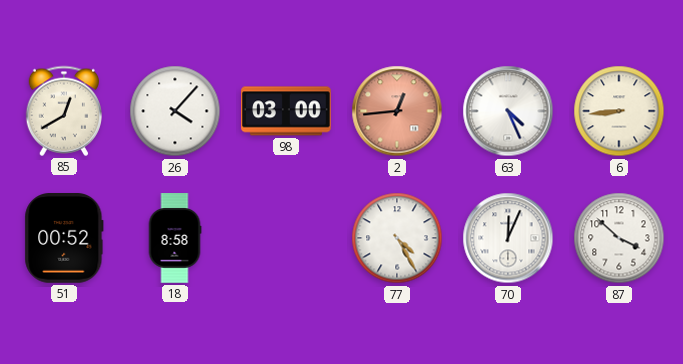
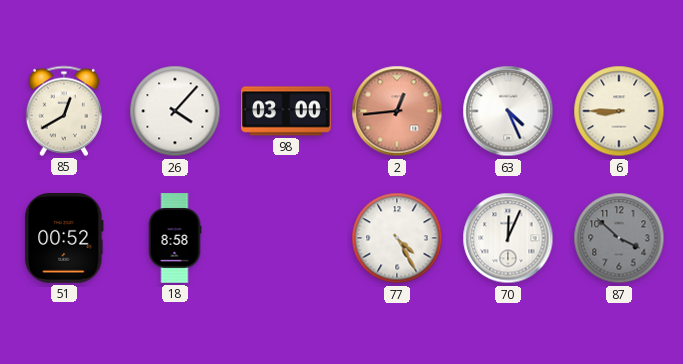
6: 8:44 -> 8:45
87 dial: white -> grey
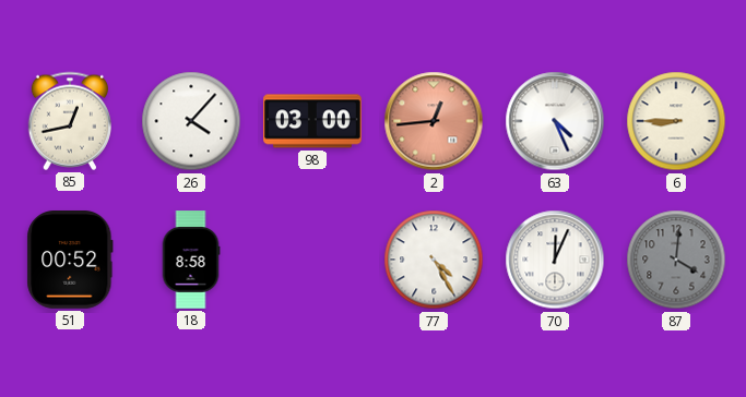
85: 12:40 -> 12:43
87: 3:52 -> 4:01
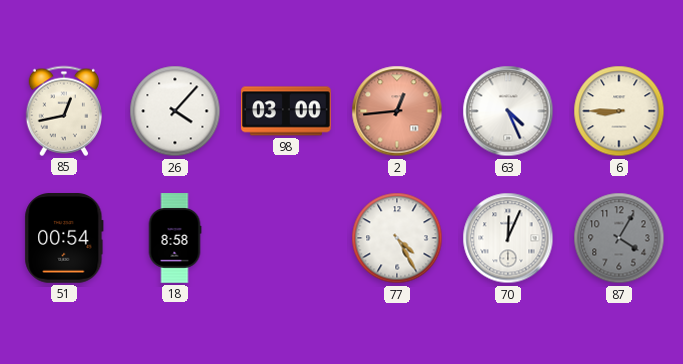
51: 00:52 -> 00:54
87: 4:01 -> 4:05
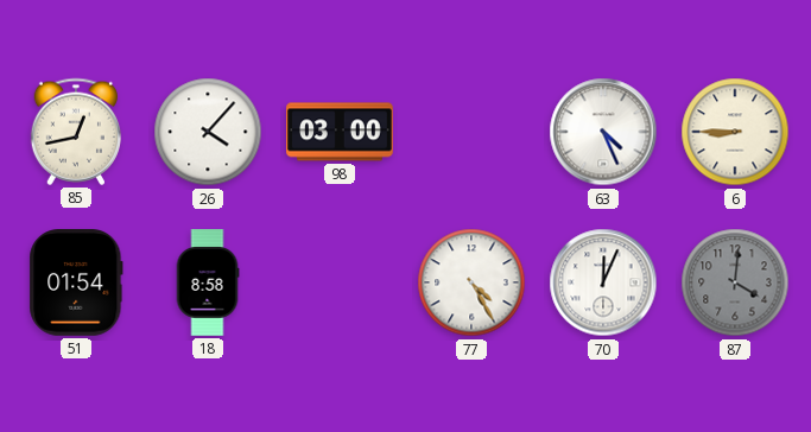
2: 12:44 -> none
51: 00:54 -> 01:54
87: 4:05 -> 4:01
